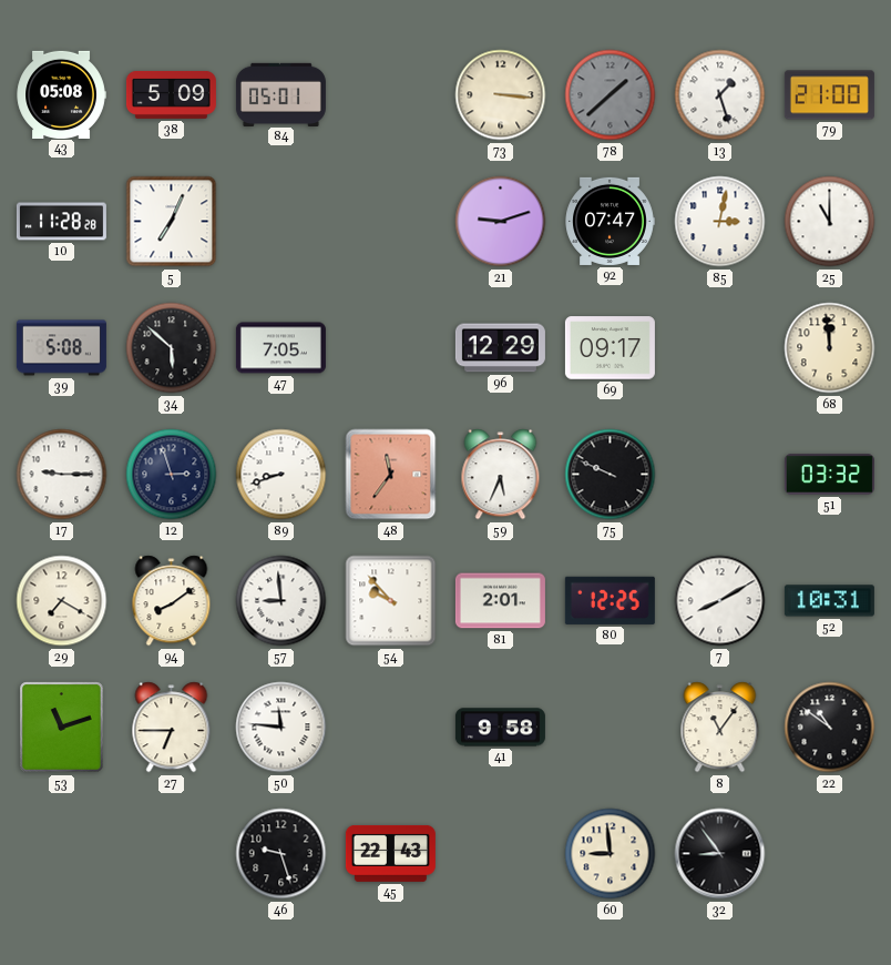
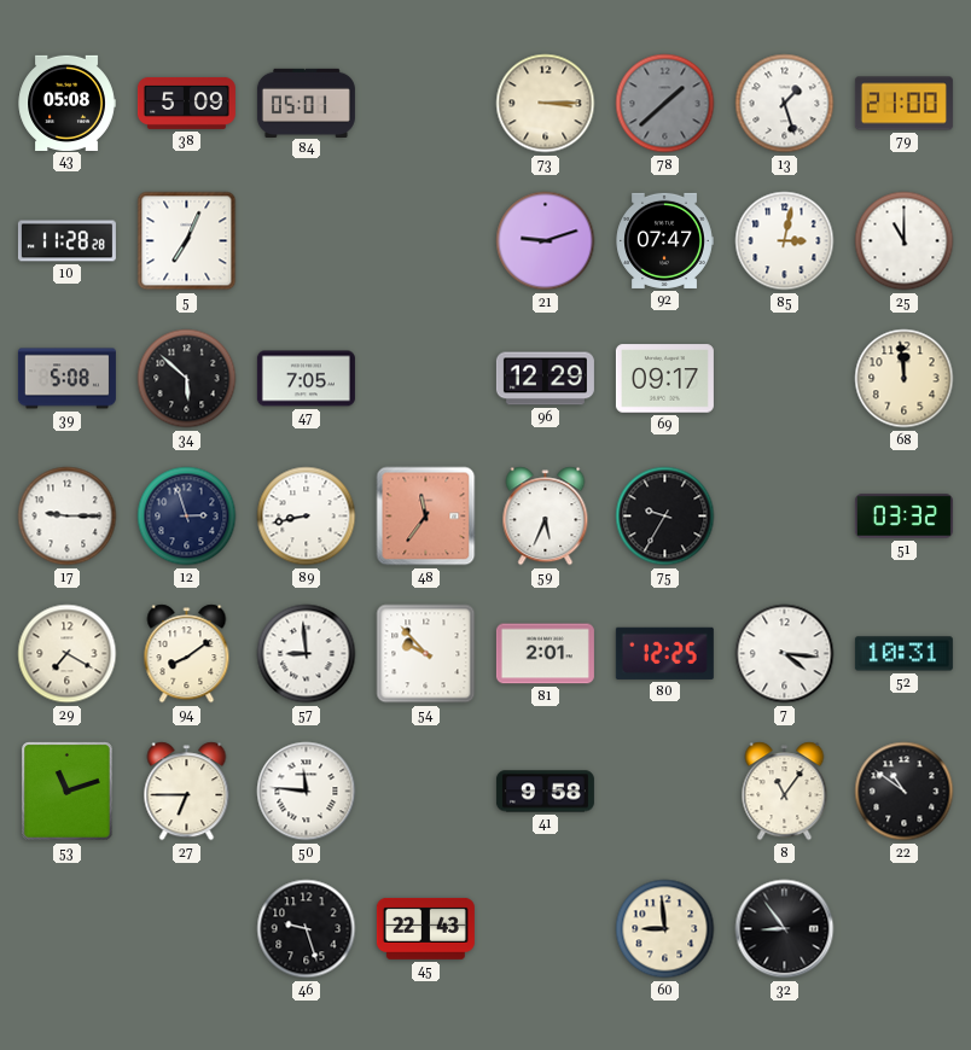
73: 3:16 -> 3:15
89: 8:42 -> 8:43
75: 9:49 -> 9:35
7: 8:10 -> 4:16
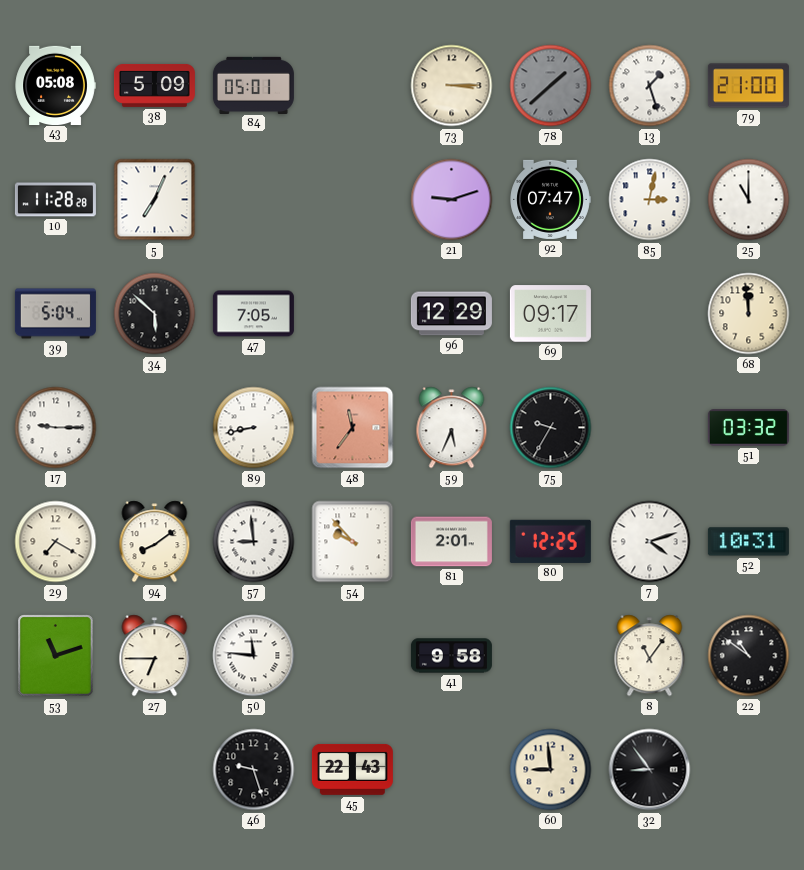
39: 5:08 -> 5:04
12: 2:57 -> none
7: 4:16 -> 4:12
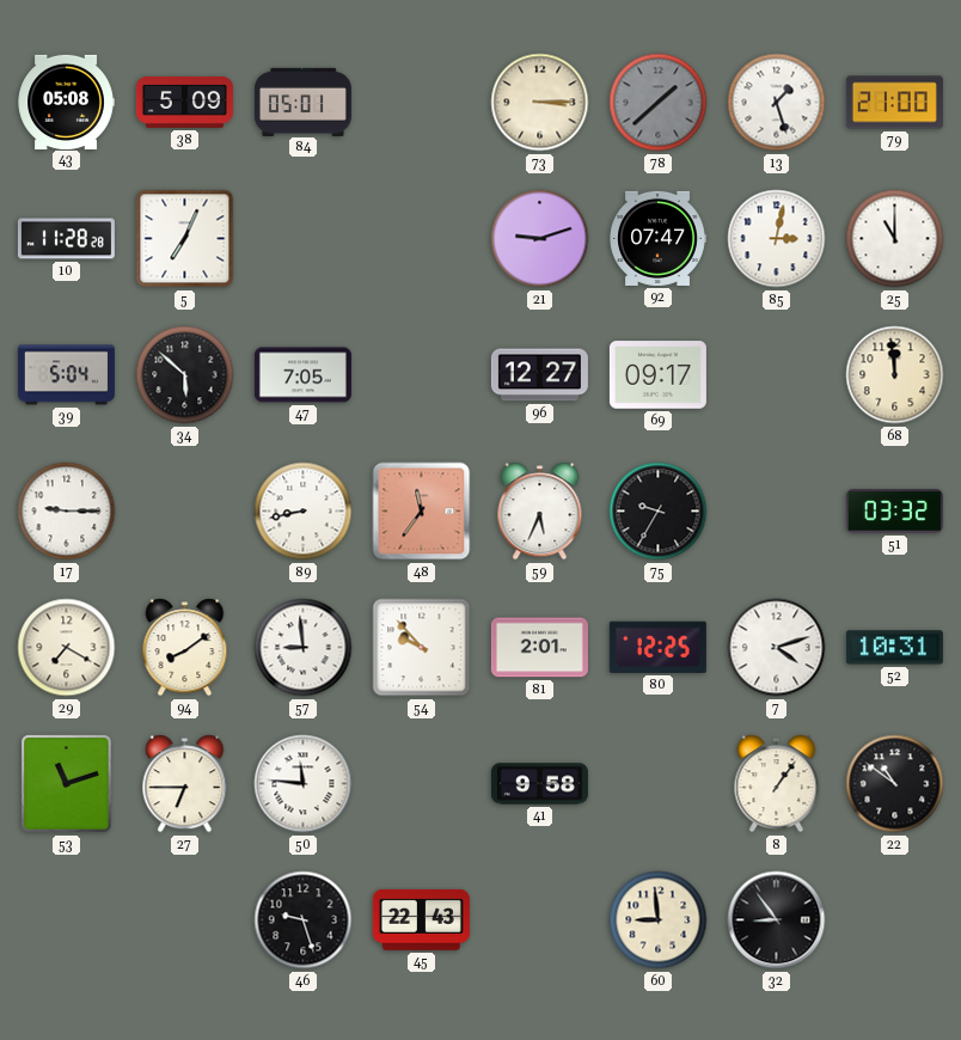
96: 12:29 -> 12:27
8: 11:06 -> 1:06
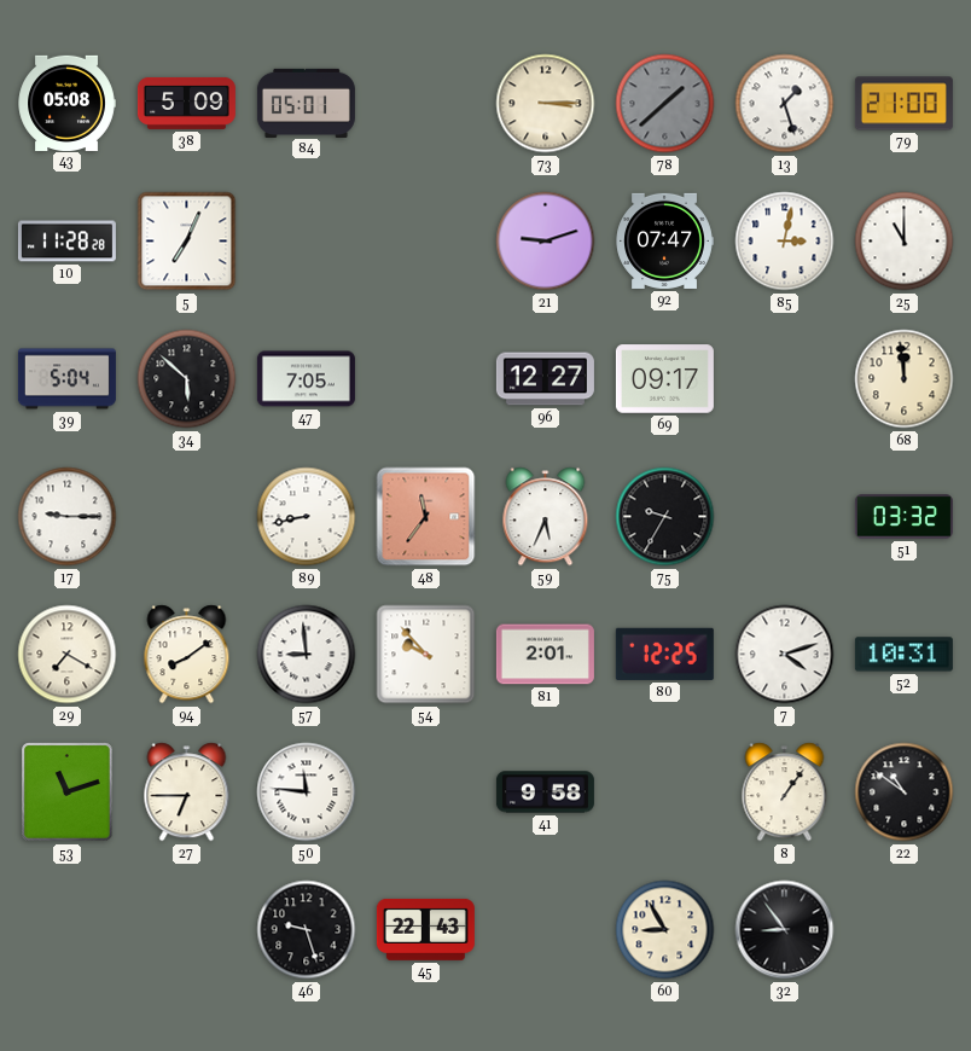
60: 8:59 -> 8:55
